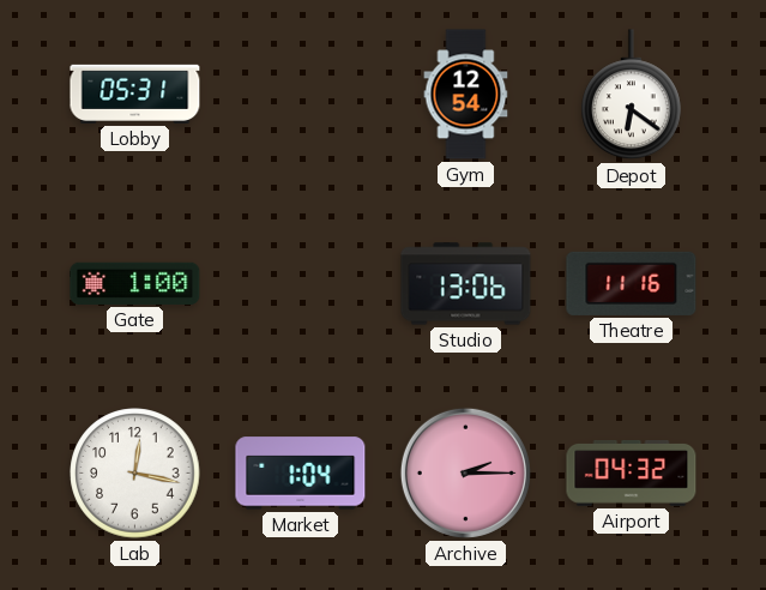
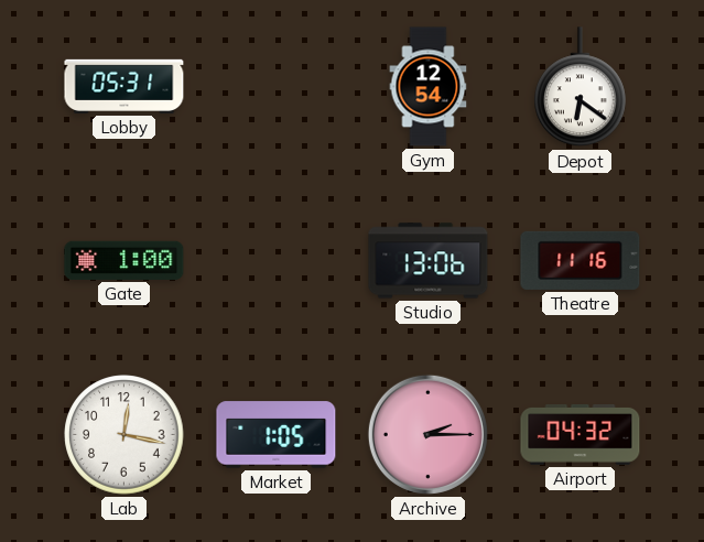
Market: 1:04 -> 1:05
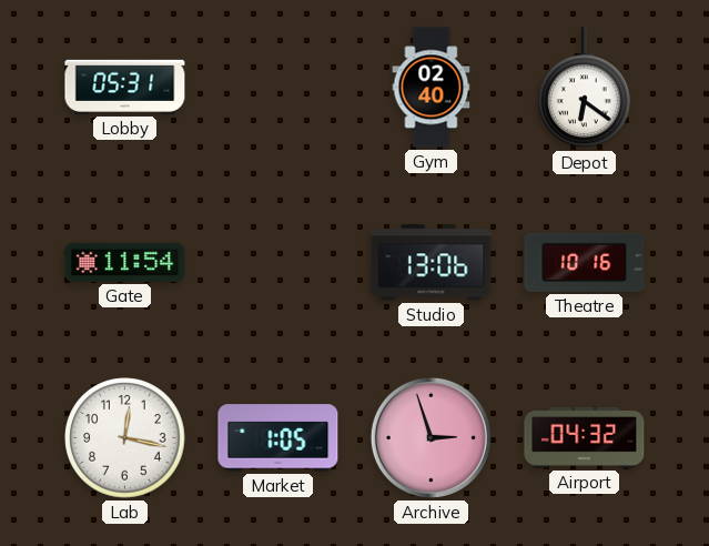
Gym: 12:54 -> 02:40
Gate: 1:00 -> 11:54
Theatre: 11:16 -> 10:16
Archive: 2:15 -> 2:57
